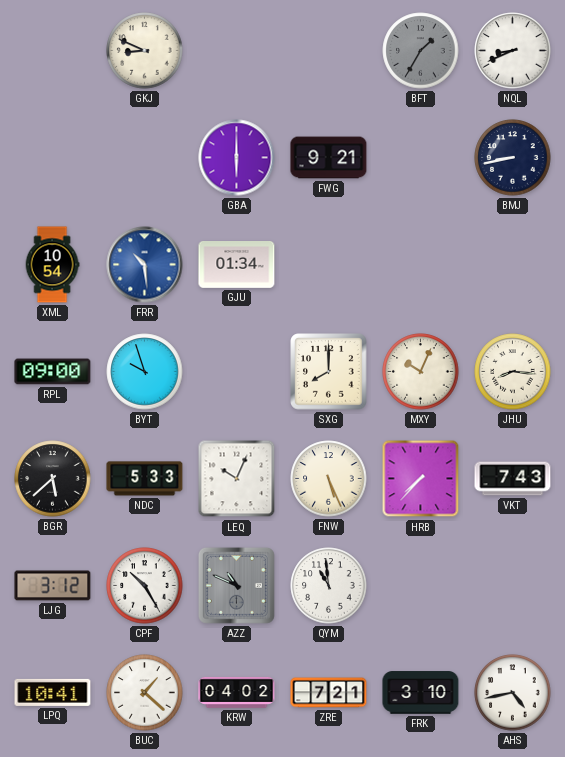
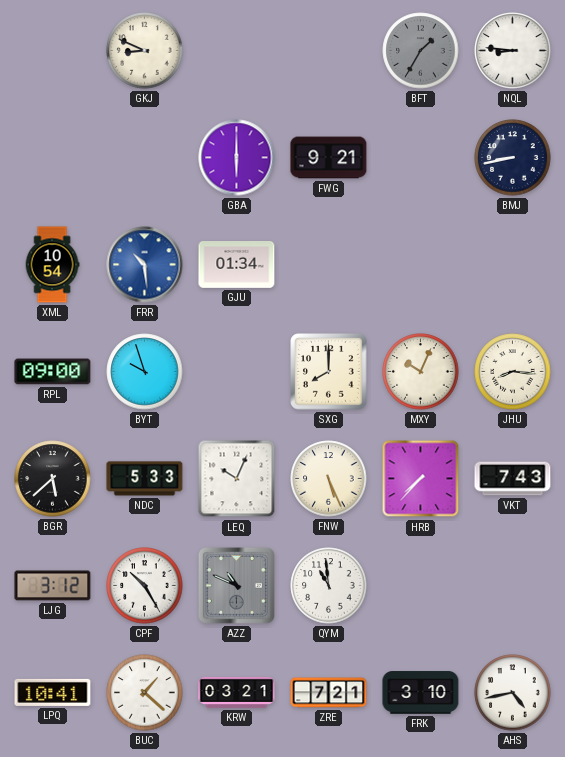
NQL: 8:41 -> 8:46
KRW: 04:02 -> 03:21
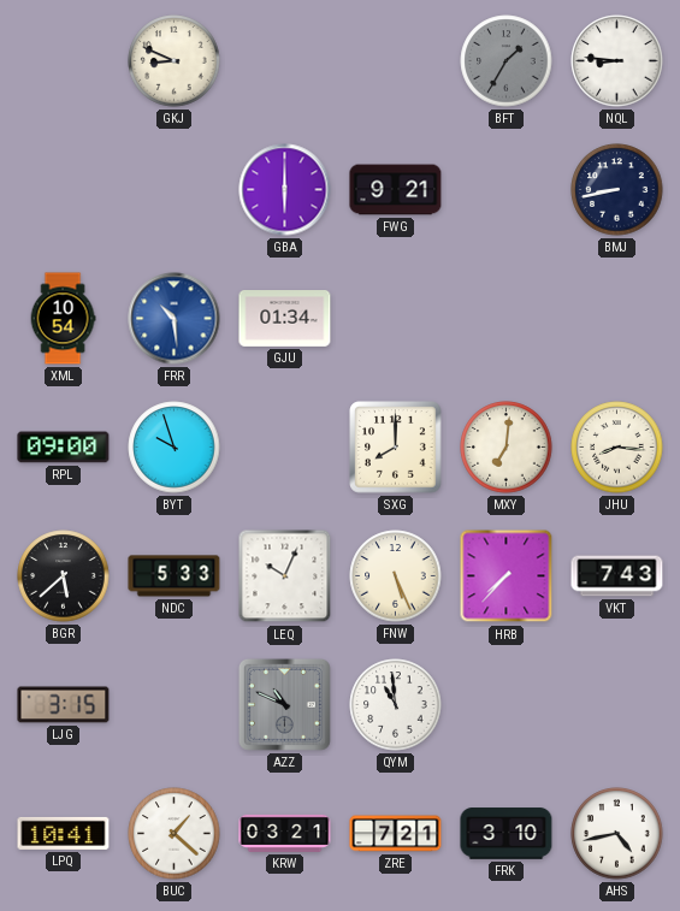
MXY: 10:04 -> 7:01
LJG: 3:12 -> 3:15
CPF: 10:25 -> none
